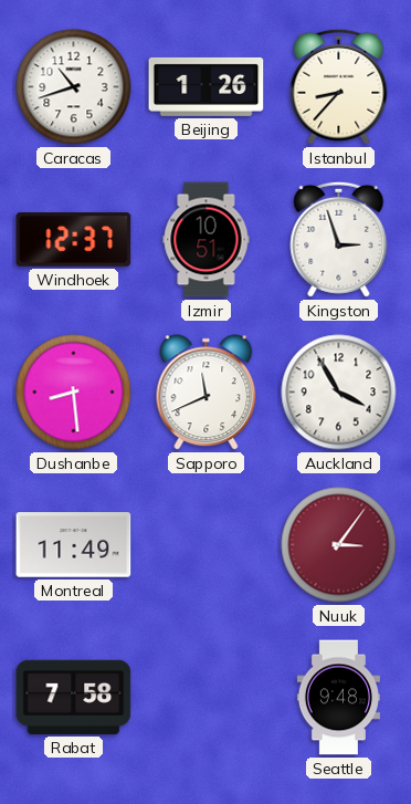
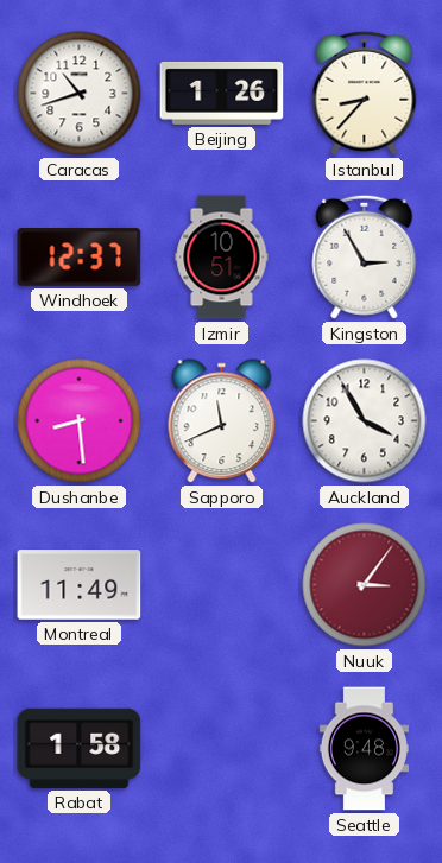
Kingston: 2:57 -> 2:55
Rabat: 7:58 -> 1:58
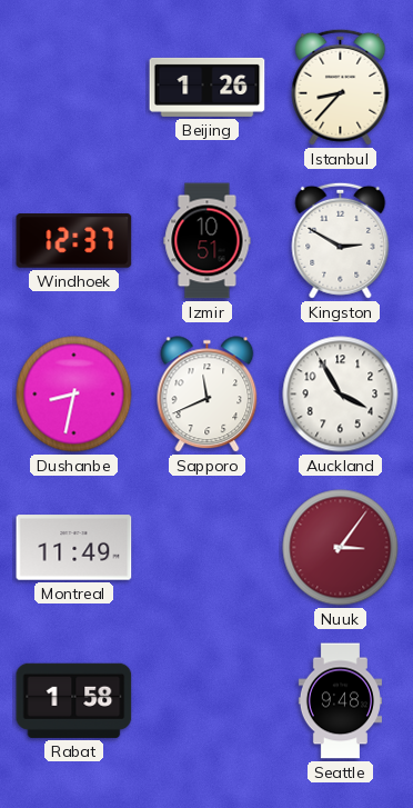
Caracas: 10:42 -> none
Kingston: 2:55 -> 2:50
Dushanbe: 8:29 -> 8:32
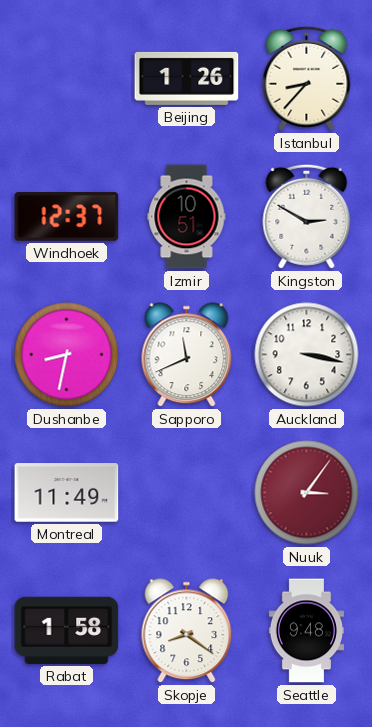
Auckland: 3:55 -> 3:17
Skopje: none -> 8:21
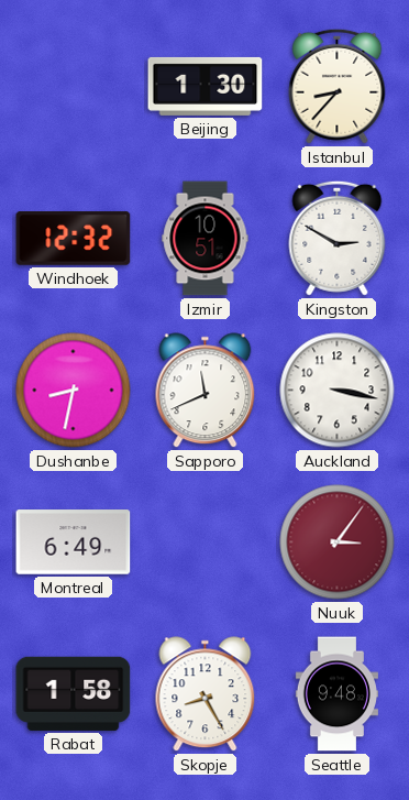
Beijing: 1:26 -> 1:30
Windhoek: 12:37 -> 12:32
Montreal: 11:49 -> 6:49
Skopje: 8:21 -> 8:25
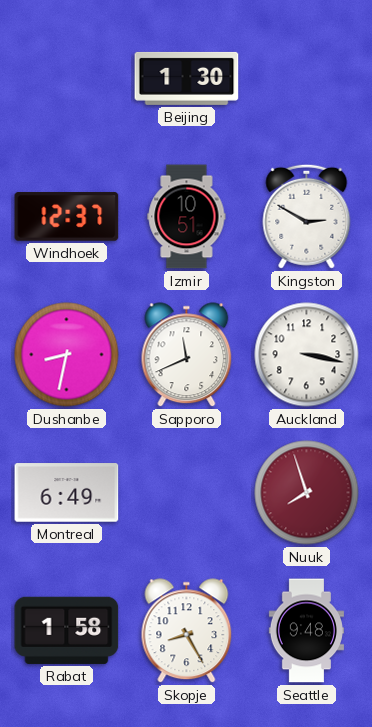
Istanbul: 8:37 -> none
Windhoek: 12:32 -> 12:37
Nuuk: 3:06 -> 7:57
